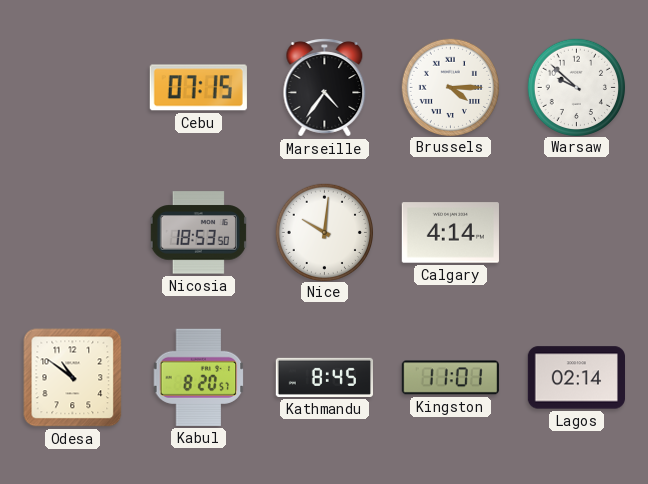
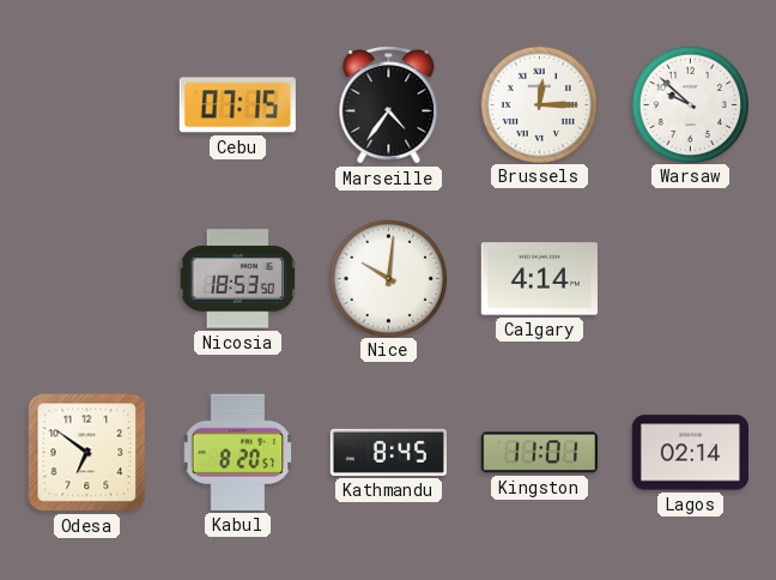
Brussels: 4:15 -> 12:15
Odesa: 10:51 -> 6:51
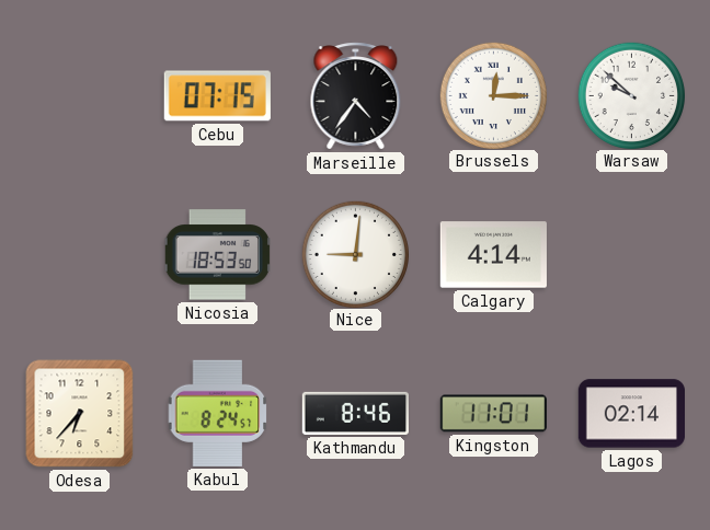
Nice: 10:01 -> 9:01
Odesa: 6:51 -> 6:37
Kabul: 8:20 -> 8:24
Kathmandu: 8:45 -> 8:46
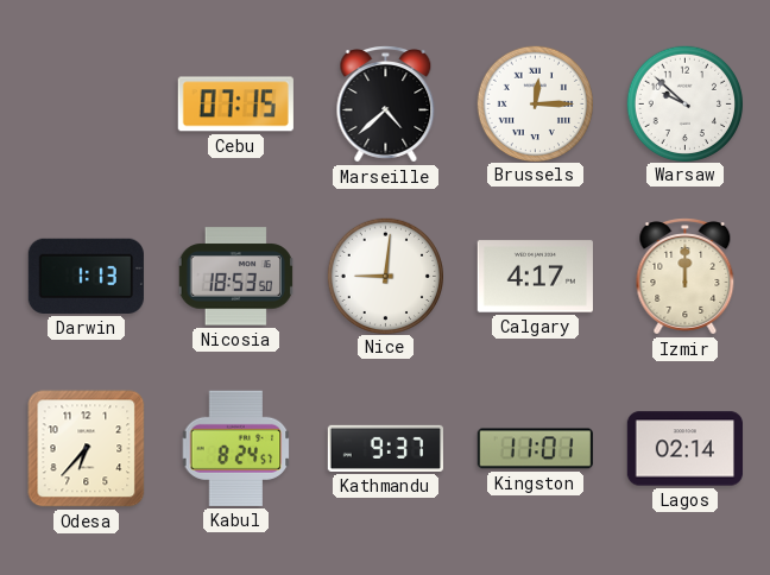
Marseille: 4:36 -> 4:38
Darwin: none -> 1:13
Calgary: 4:14 -> 4:17
Izmir: none -> 12:00
Kathmandu: 8:46 -> 9:37
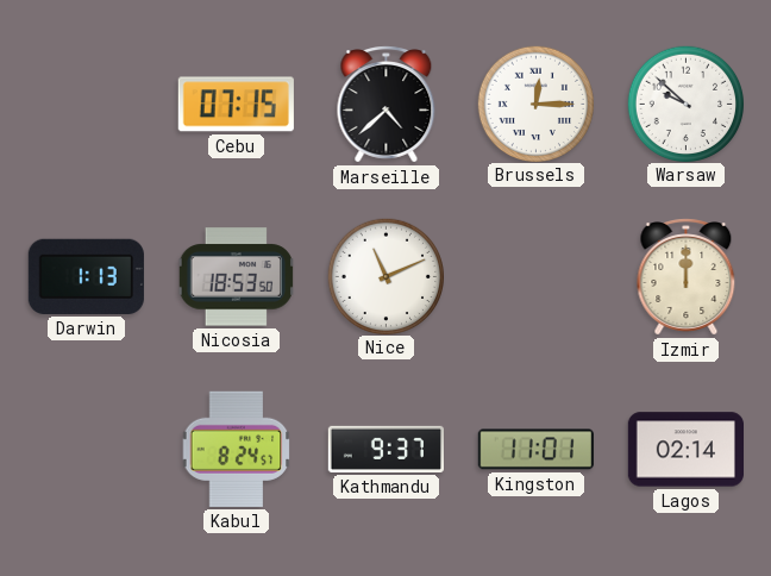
Nice: 9:01 -> 11:11
Calgary: 4:17 -> none
Odesa: 6:37 -> none
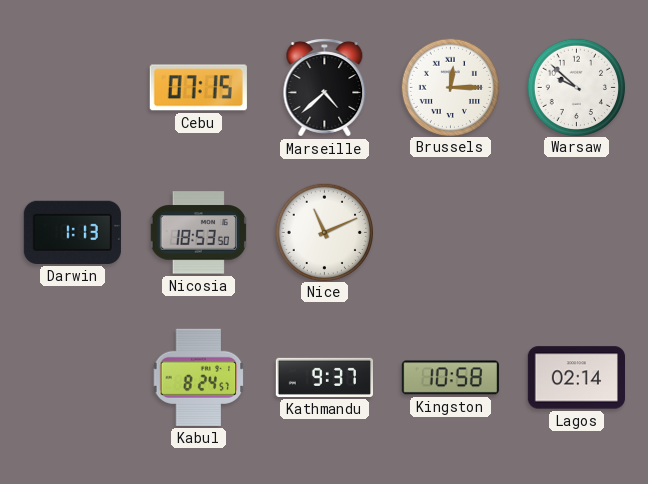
Izmir: 12:00 -> none
Kingston: 11:01 -> 10:58
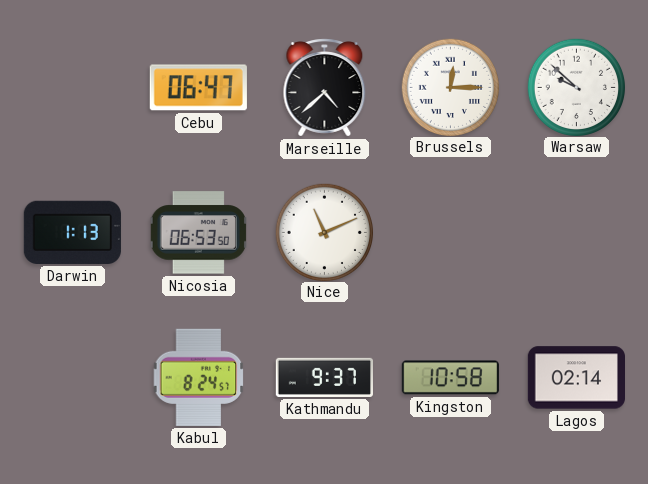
Cebu: 07:15 -> 06:47
Nicosia: 18:53 -> 06:53
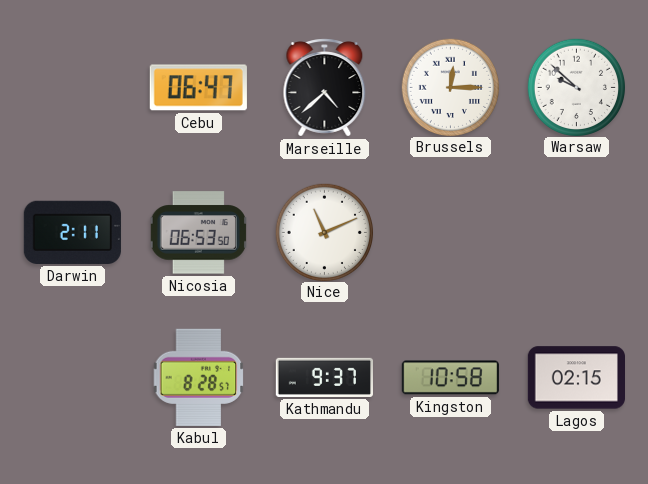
Darwin: 1:13 -> 2:11
Kabul: 8:24 -> 8:28
Lagos: 02:14 -> 02:15
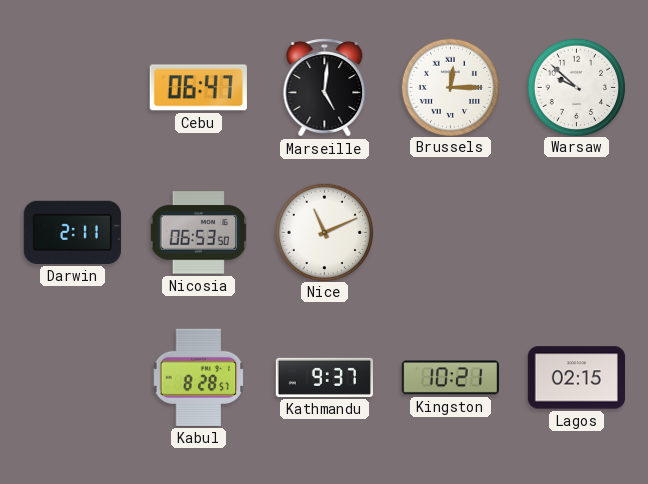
Marseille: 4:38 -> 5:01
Kingston: 10:58 -> 10:21
